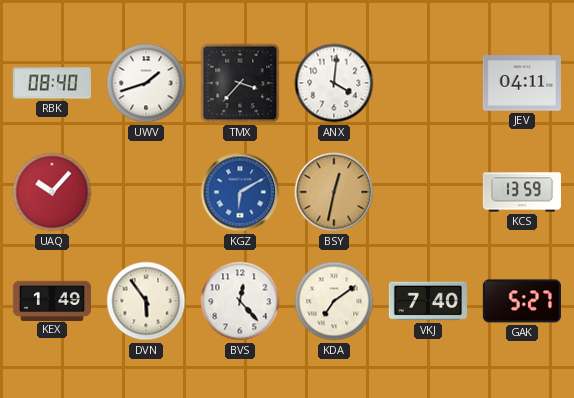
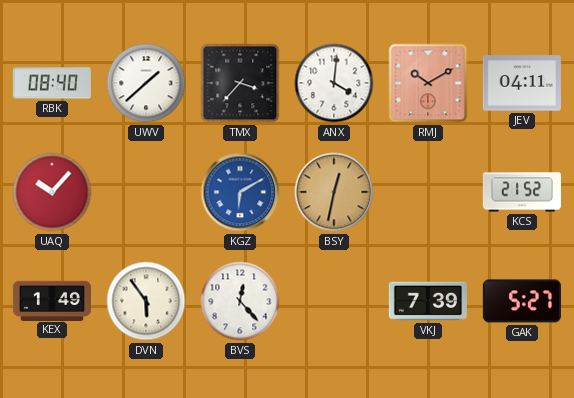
UWV: 1:42 -> 1:38
RMJ: none -> 10:10
KCS: 13:59 -> 21:52
KDA: 7:09 -> none
VKJ: 7:40 -> 7:39
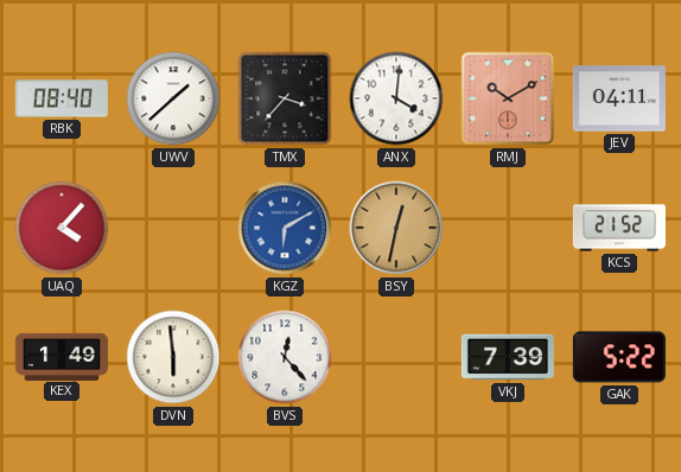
UAQ: 10:07 -> 4:07
DVN: 5:54 -> 5:59
GAK: 5:27 -> 5:22
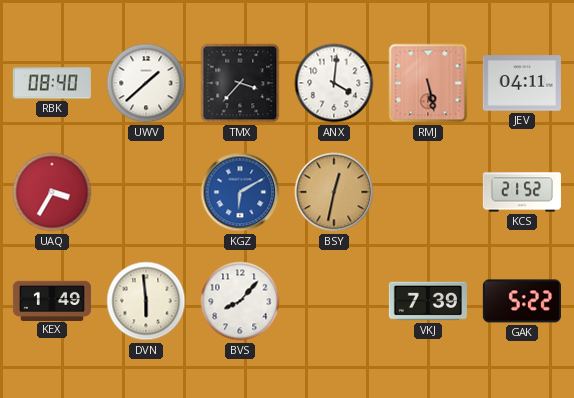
RMJ: 10:10 -> 5:28
UAQ: 4:07 -> 3:35
BVS: 12:23 -> 8:07
